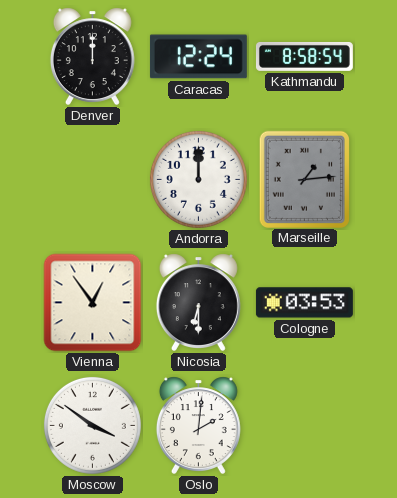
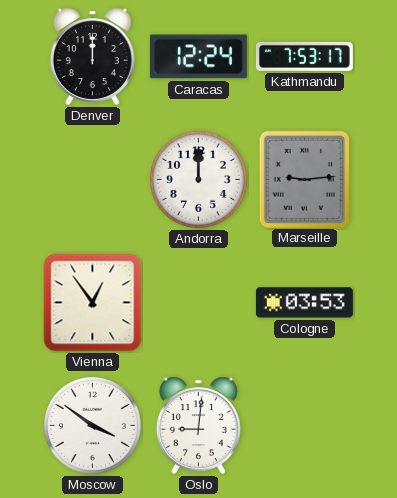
Kathmandu: 8:58 -> 7:53
Marseille: 1:14 -> 9:14
Nicosia: 6:30 -> none
Oslo: 2:01 -> 9:01
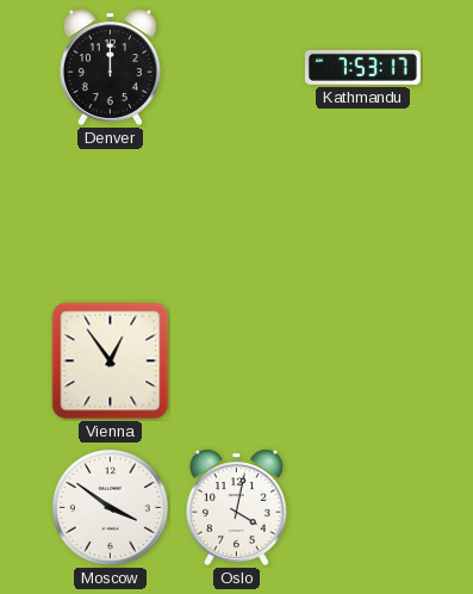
Caracas: 12:24 -> none
Andorra: 12:00 -> none
Marseille: 9:14 -> none
Cologne: 03:53 -> none
Oslo: 9:01 -> 4:02
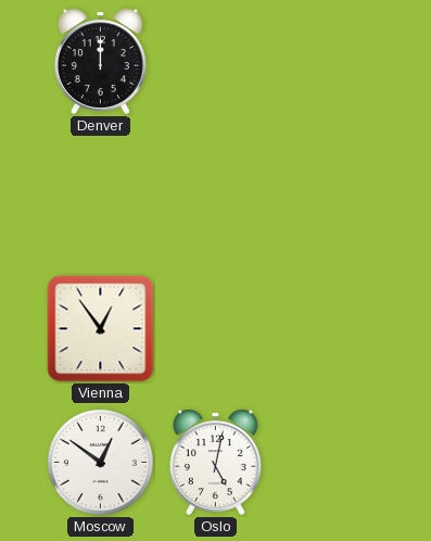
Kathmandu: 7:53 -> none
Moscow: 3:51 -> 12:51
Oslo: 4:02 -> 5:02
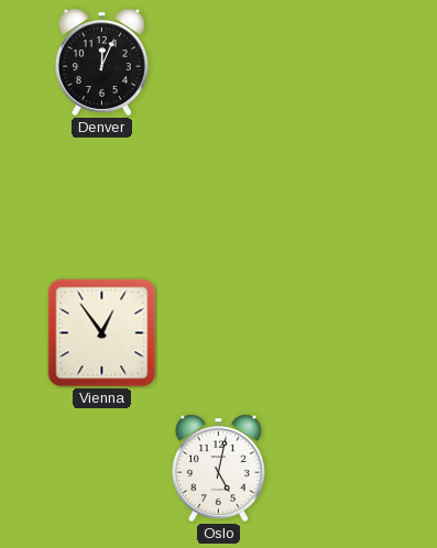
Denver: 12:00 -> 12:04
Moscow: 12:51 -> none
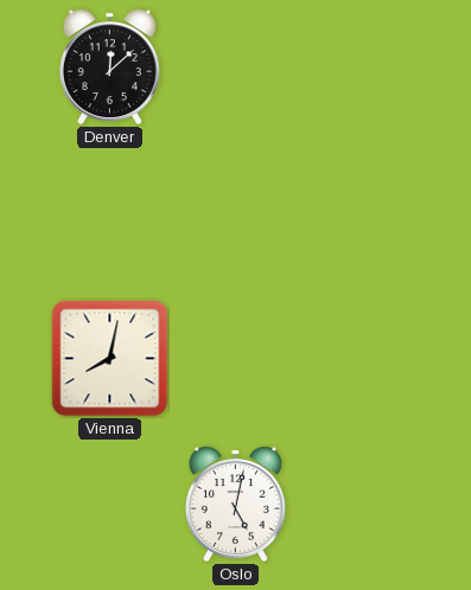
Denver: 12:04 -> 12:08
Vienna: 12:54 -> 8:02
